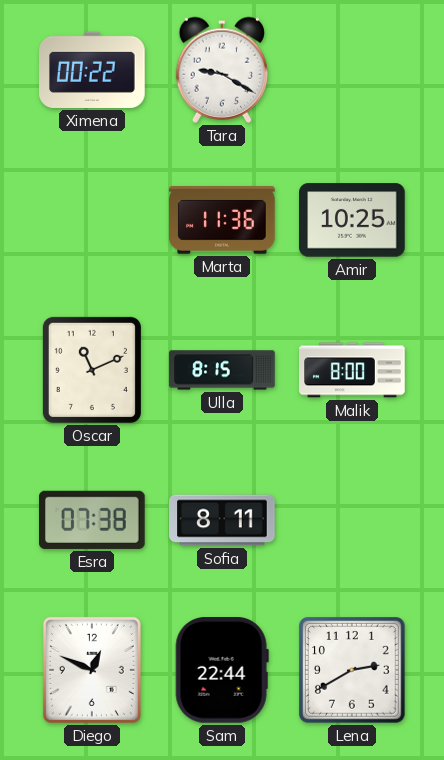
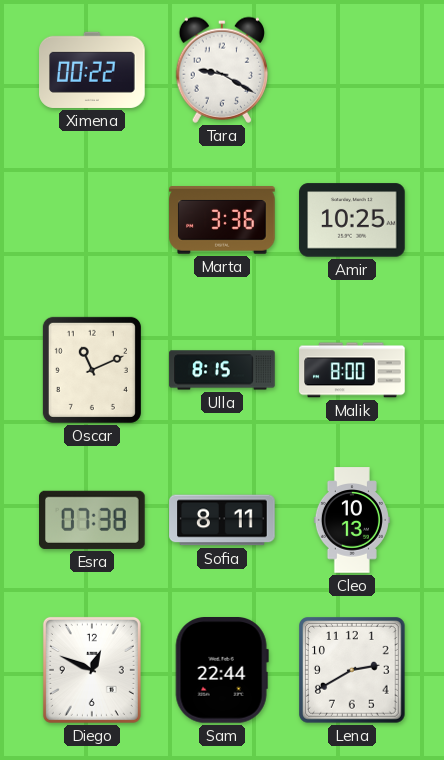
Marta: 11:36 -> 3:36
Cleo: none -> 10:13
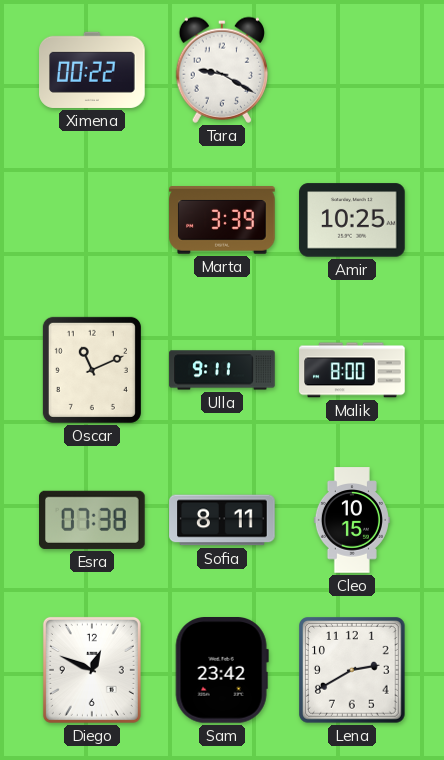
Marta: 3:36 -> 3:39
Ulla: 8:15 -> 9:11
Cleo: 10:13 -> 10:15
Sam: 22:44 -> 23:42
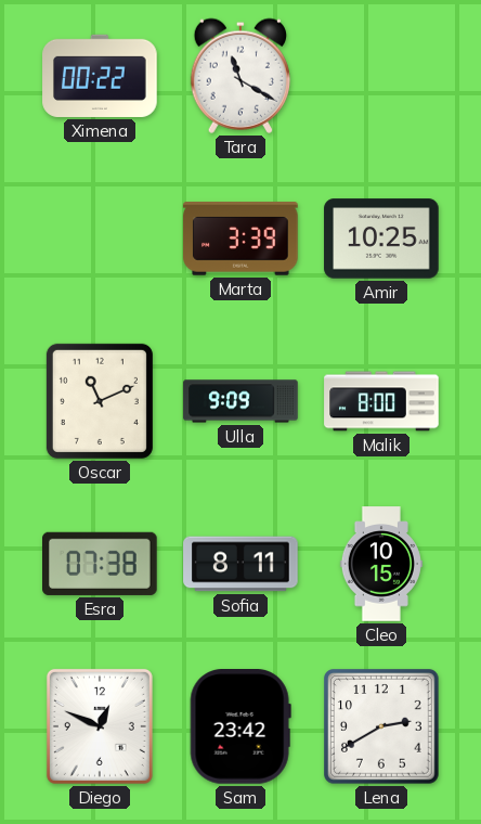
Tara: 9:20 -> 11:20
Ulla: 9:11 -> 9:09
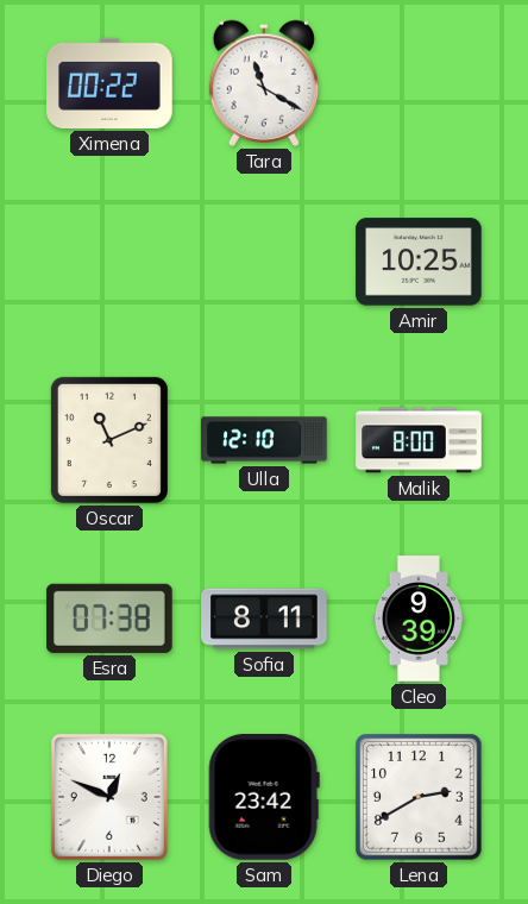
Marta: 3:39 -> none
Ulla: 9:09 -> 12:10
Cleo: 10:15 -> 9:39
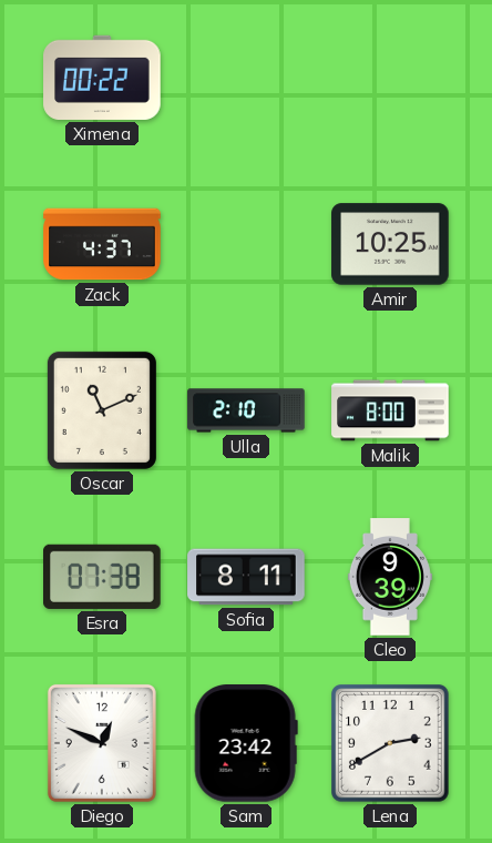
Tara: 11:20 -> none
Zack: none -> 4:37
Ulla: 12:10 -> 2:10
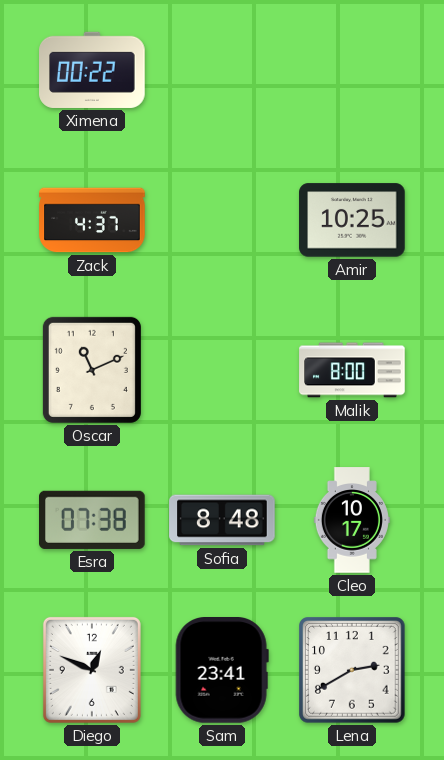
Ulla: 2:10 -> none
Sofia: 8:11 -> 8:48
Cleo: 9:39 -> 10:17
Sam: 23:42 -> 23:41
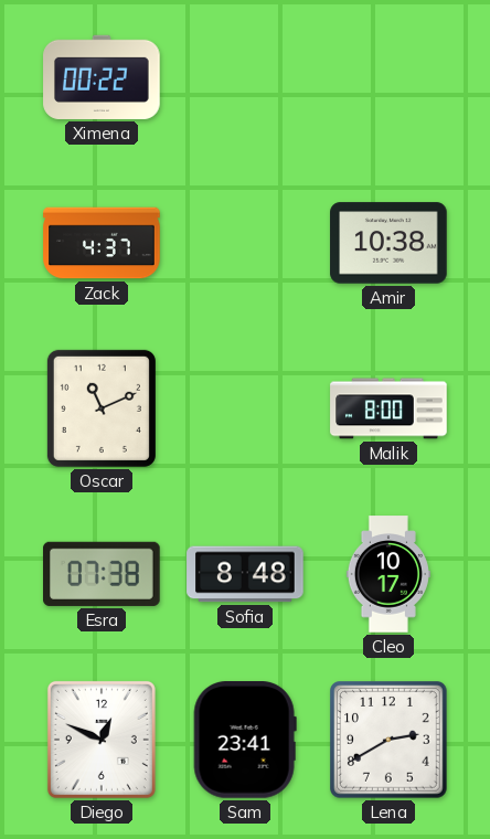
Amir: 10:25 -> 10:38
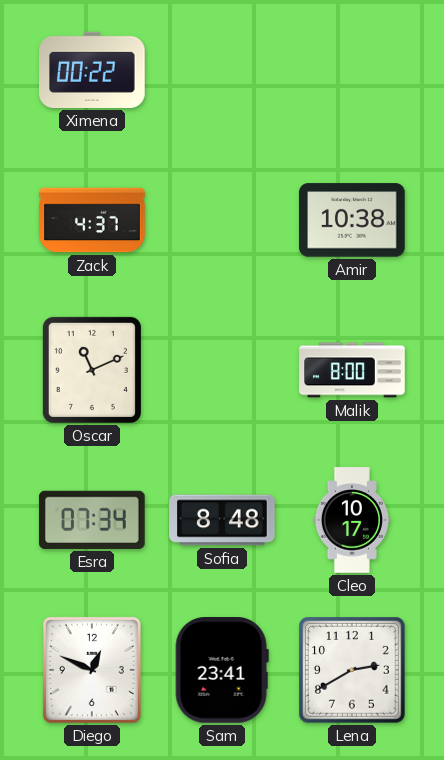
Esra: 07:38 -> 07:34
